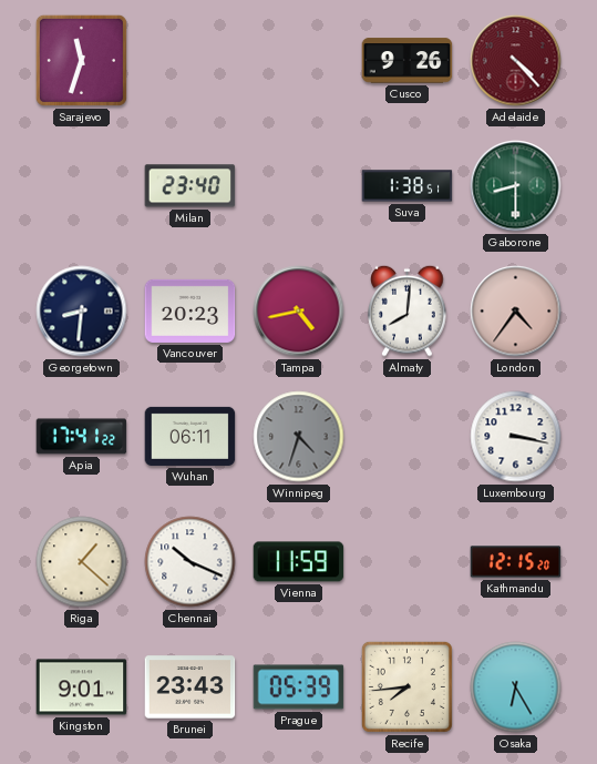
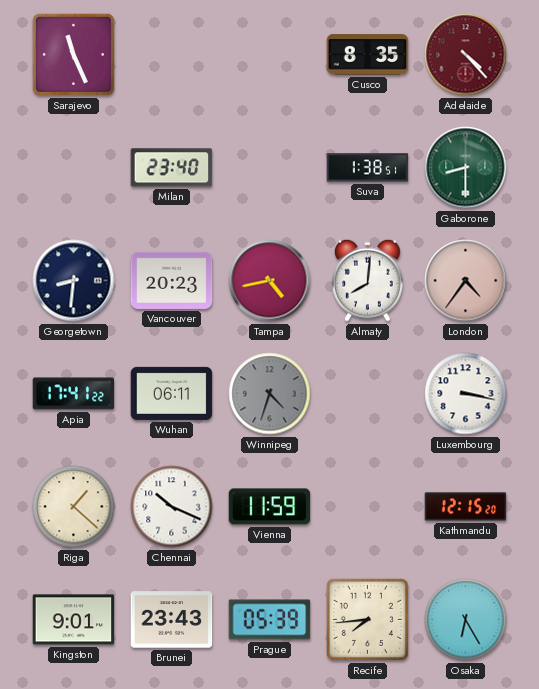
Sarajevo: 11:33 -> 11:26
Cusco: 9:26 -> 8:35
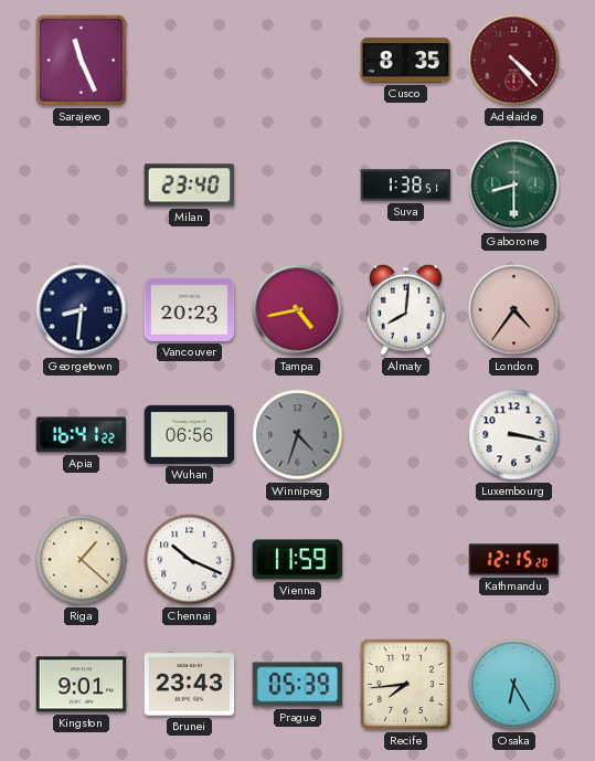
Apia: 17:41 -> 16:41
Wuhan: 06:11 -> 06:56
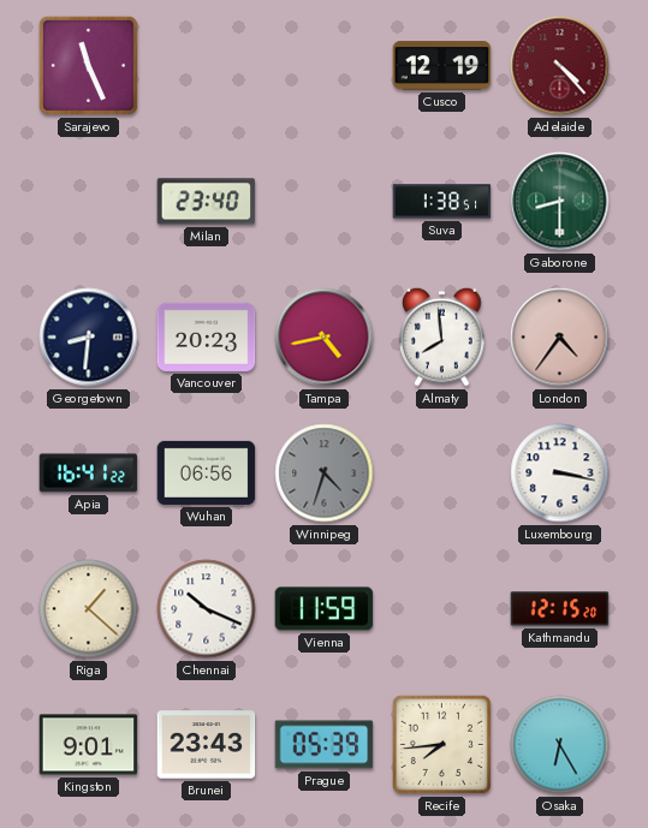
Cusco: 8:35 -> 12:19
Almaty: 8:01 -> 7:59
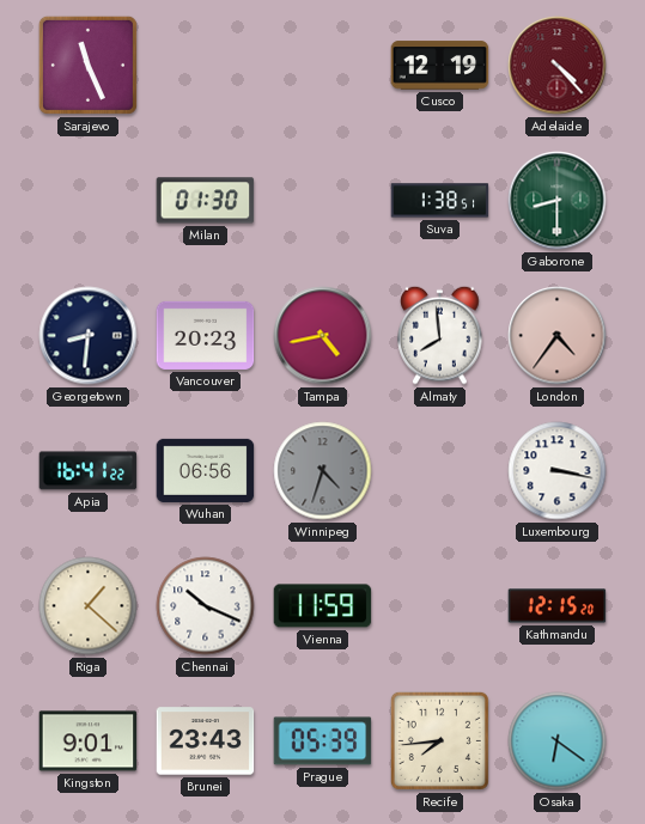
Milan: 23:40 -> 01:30
Osaka: 6:25 -> 6:21
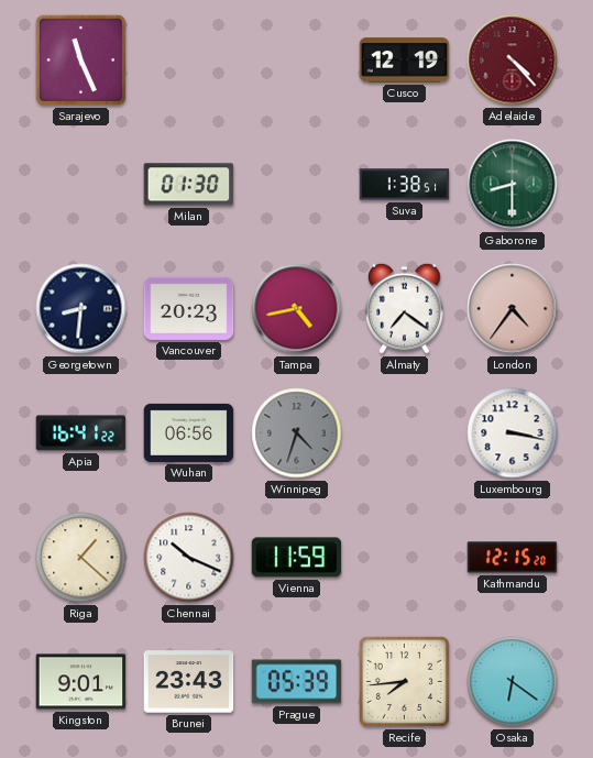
Almaty: 7:59 -> 7:21
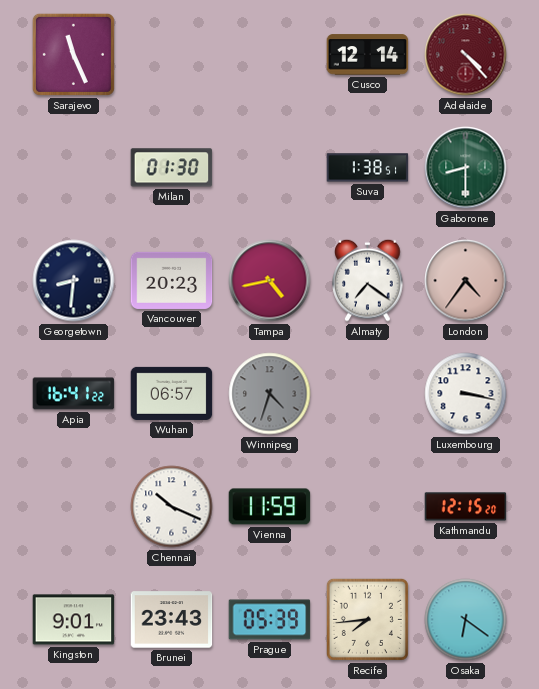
Cusco: 12:19 -> 12:14
Wuhan: 06:56 -> 06:57
Riga: 1:22 -> none
